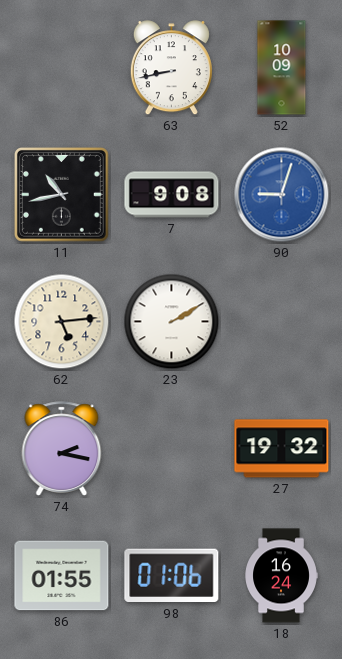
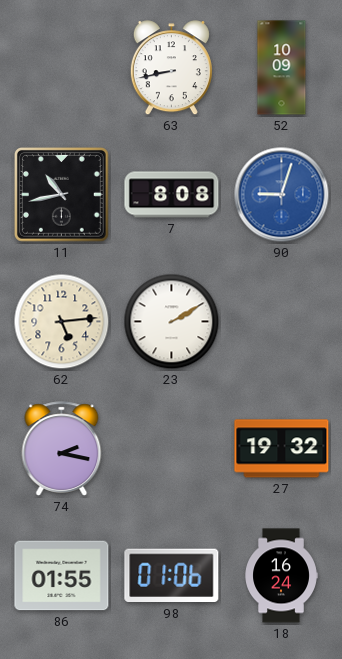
7: 9:08 -> 8:08
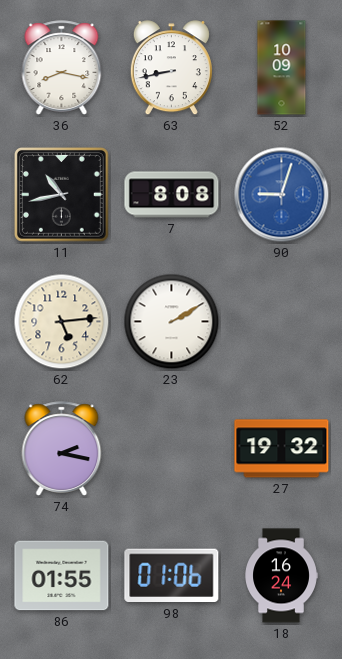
36: none -> 8:17
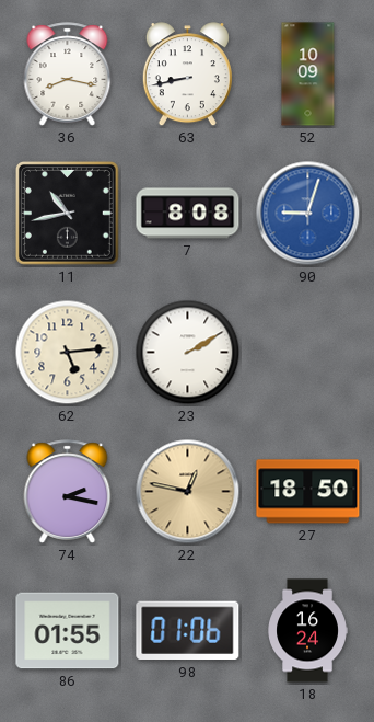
22: none -> 12:47
27: 19:32 -> 18:50
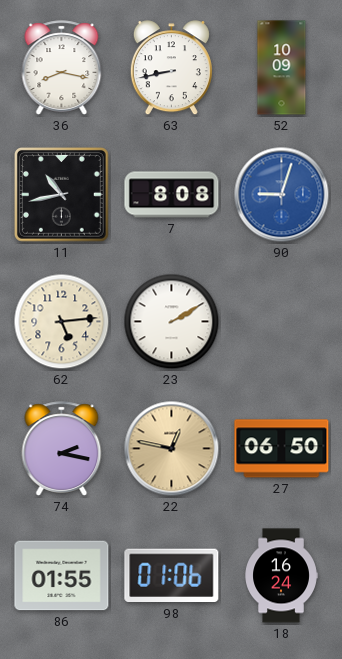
27: 18:50 -> 06:50
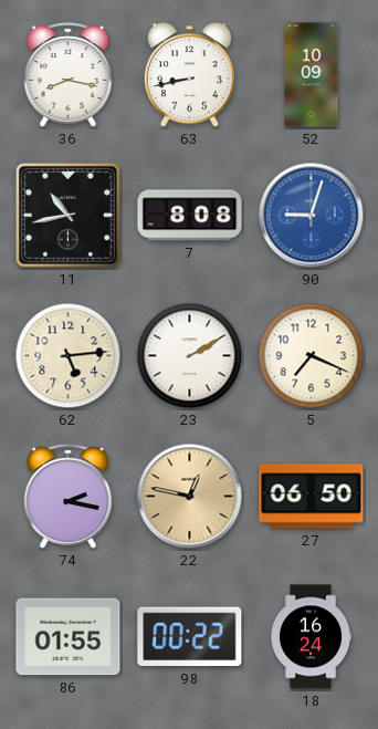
5: none -> 7:19
98: 01:06 -> 00:22
